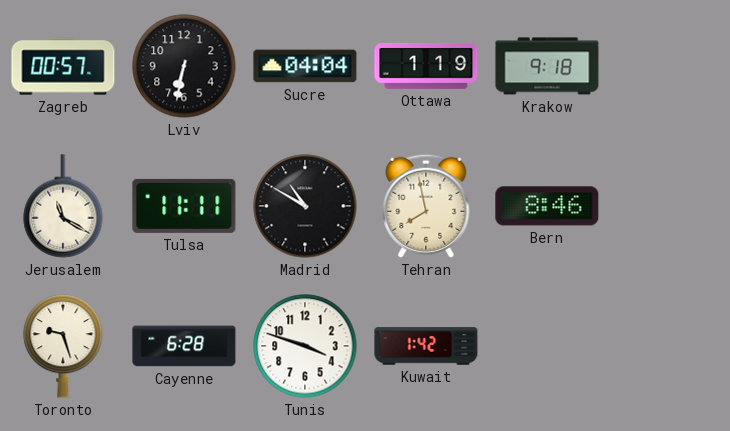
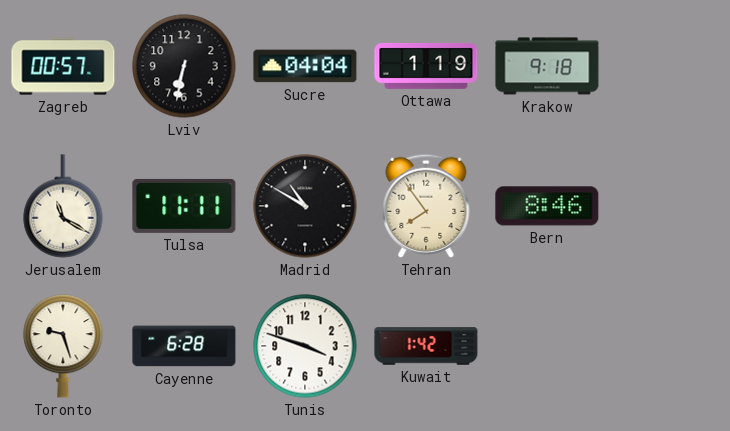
Tehran: 7:58 -> 7:54
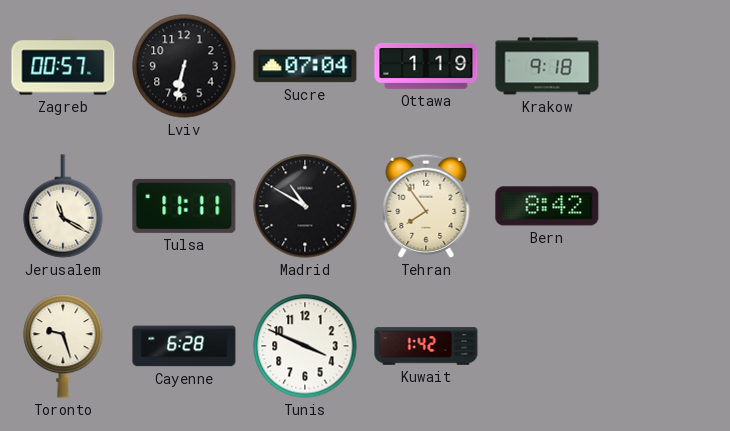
Sucre: 04:04 -> 07:04
Bern: 8:46 -> 8:42
Tunis: 3:48 -> 3:49
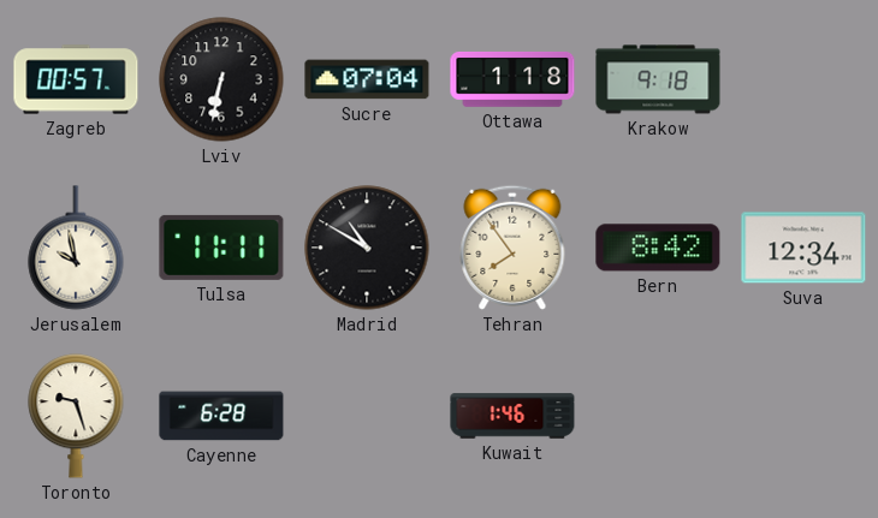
Ottawa: 1:19 -> 1:18
Jerusalem: 11:20 -> 9:58
Suva: none -> 12:34
Tunis: 3:49 -> none
Kuwait: 1:42 -> 1:46
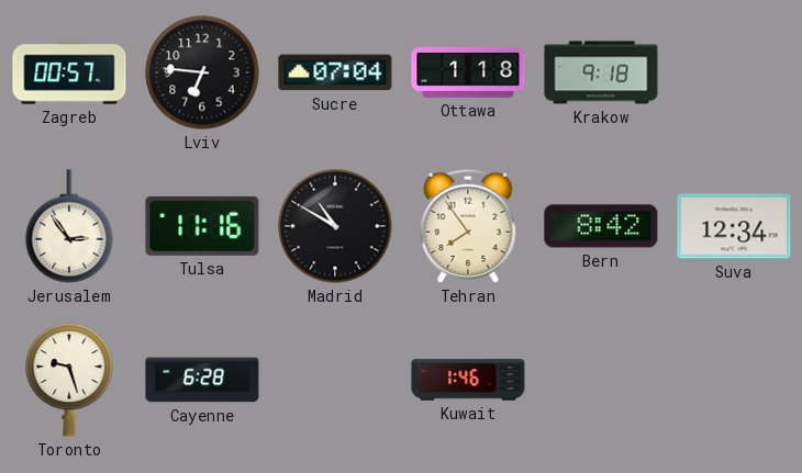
Lviv: 6:32 -> 6:46
Jerusalem: 9:58 -> 2:54
Tulsa: 11:11 -> 11:16
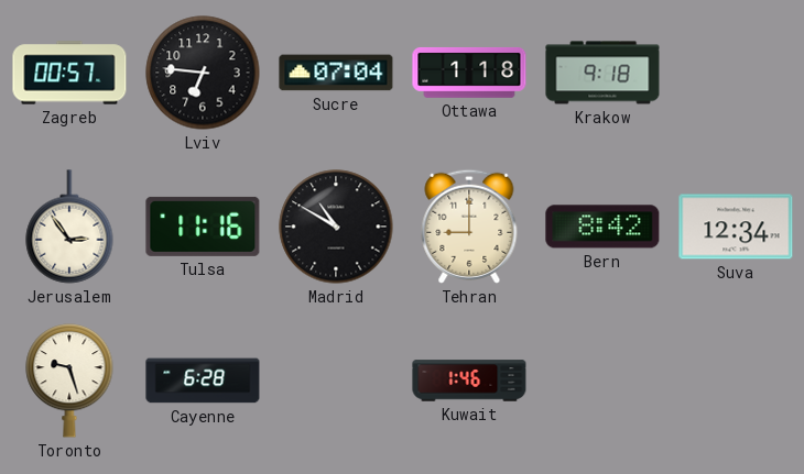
Tehran: 7:54 -> 9:00
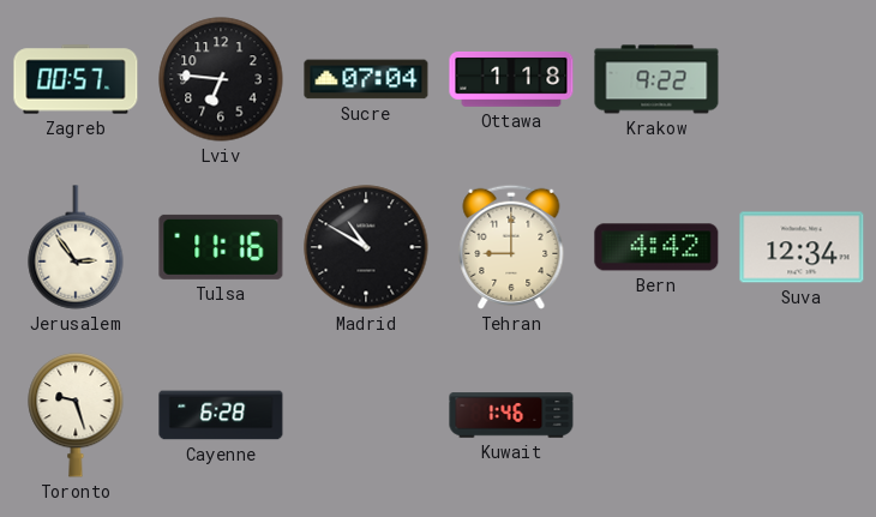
Krakow: 9:18 -> 9:22
Bern: 8:42 -> 4:42
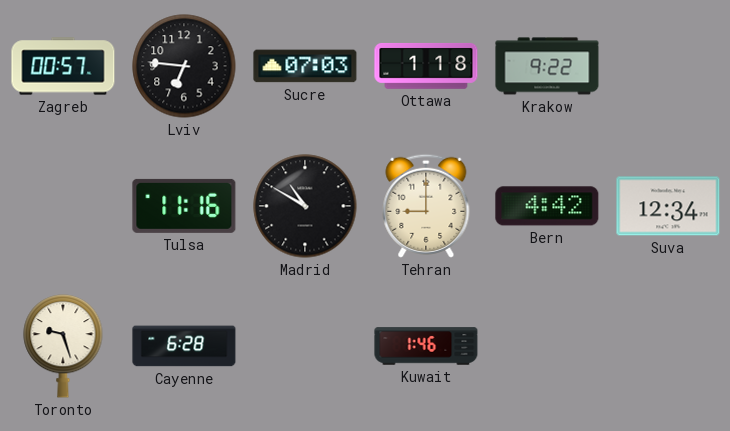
Sucre: 07:04 -> 07:03
Jerusalem: 2:54 -> none
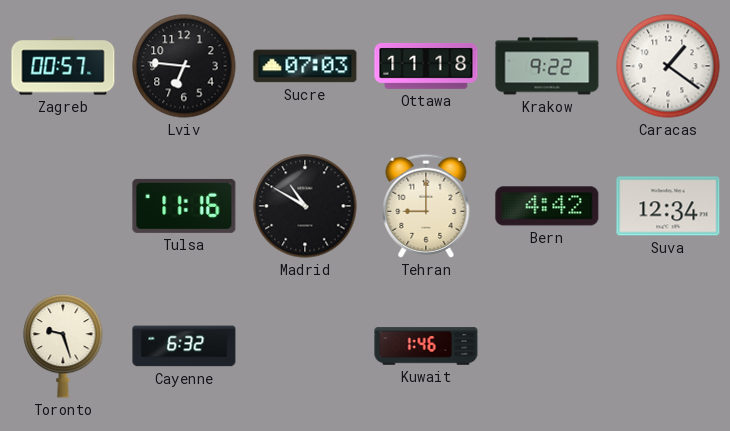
Ottawa: 1:18 -> 11:18
Caracas: none -> 1:21
Cayenne: 6:28 -> 6:32
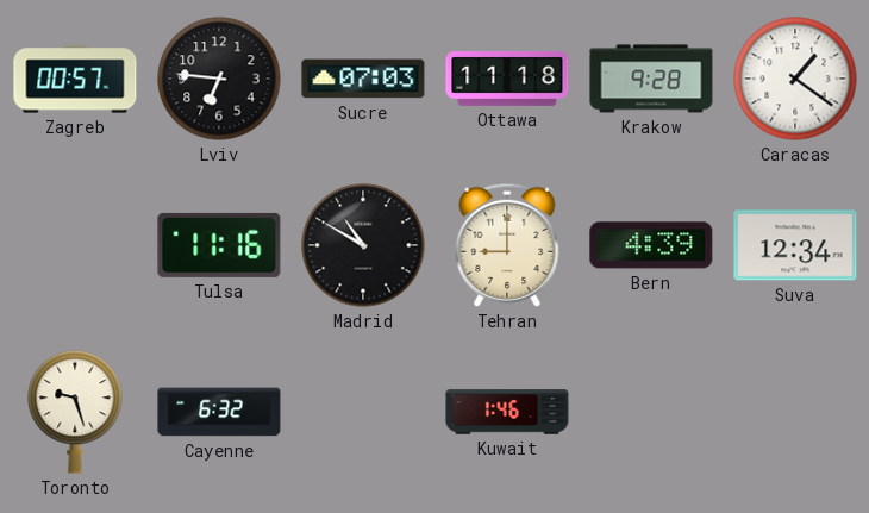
Krakow: 9:22 -> 9:28
Bern: 4:42 -> 4:39
